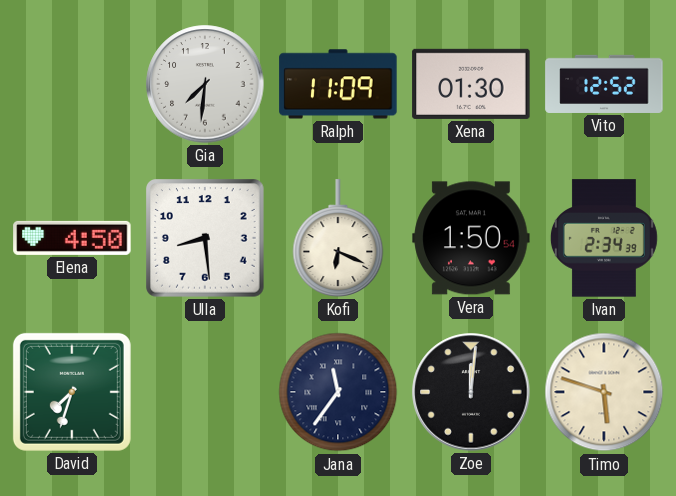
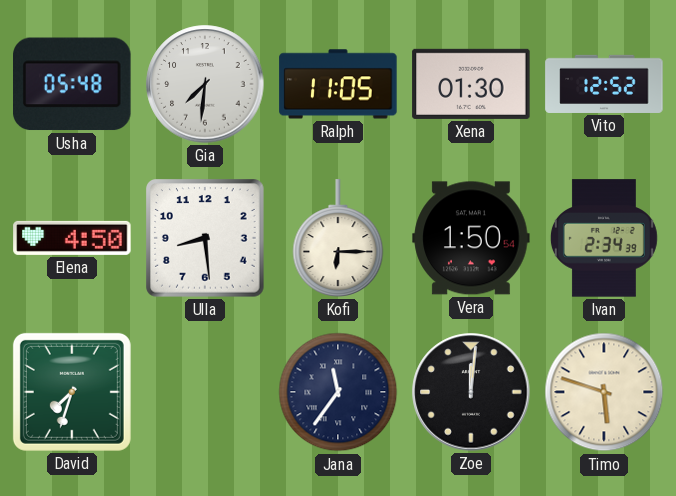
Usha: none -> 05:48
Ralph: 11:09 -> 11:05
Kofi: 6:19 -> 6:15
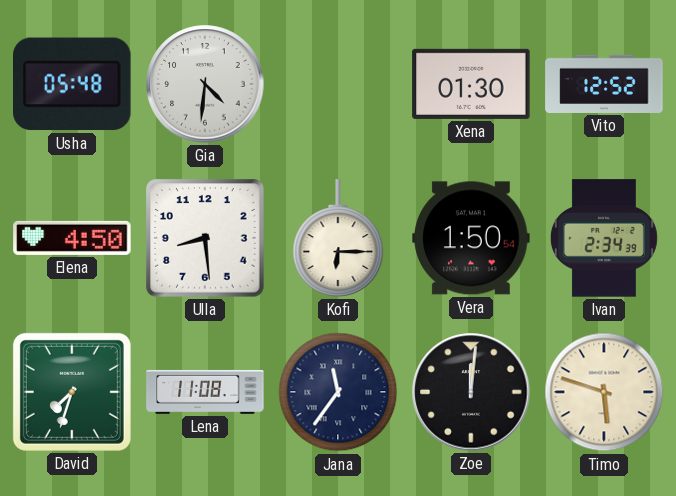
Gia: 7:31 -> 4:31
Ralph: 11:05 -> none
Lena: none -> 11:08
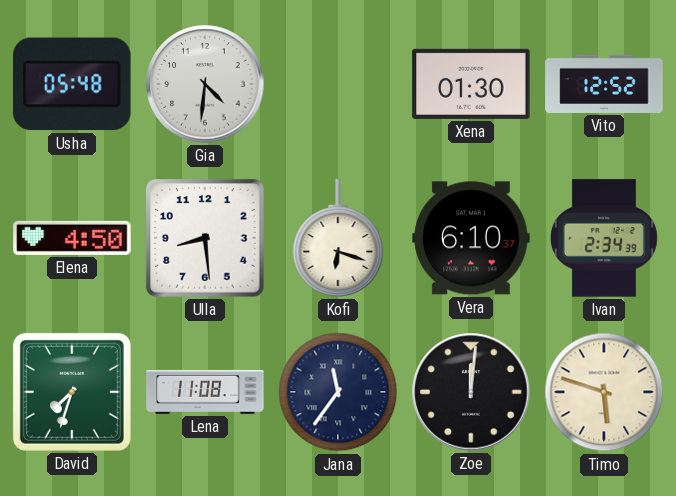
Kofi: 6:15 -> 6:18
Vera: 1:50 -> 6:10
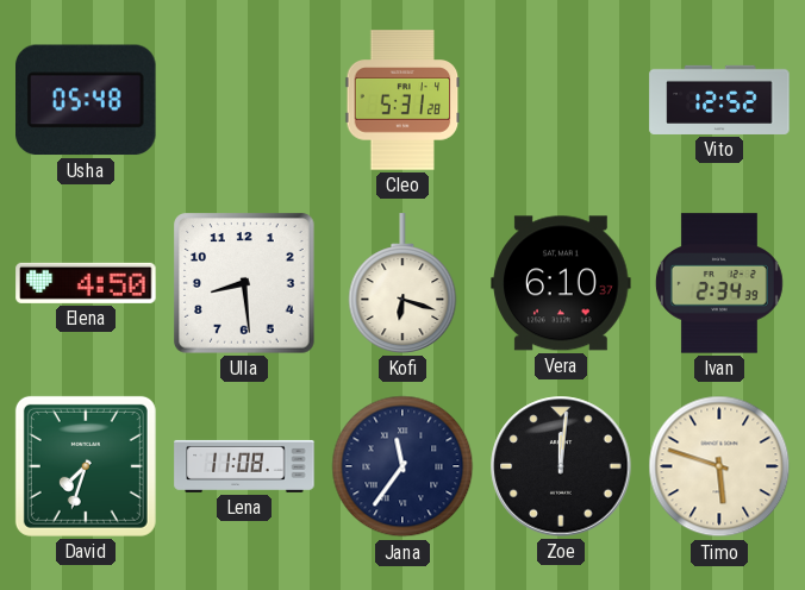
Gia: 4:31 -> none
Cleo: none -> 5:31
Xena: 01:30 -> none
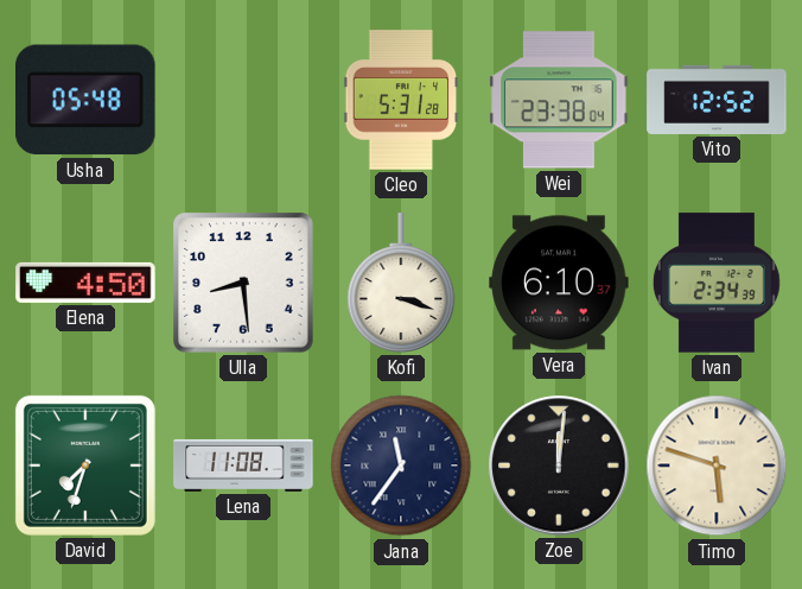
Wei: none -> 23:38
Kofi: 6:18 -> 3:18
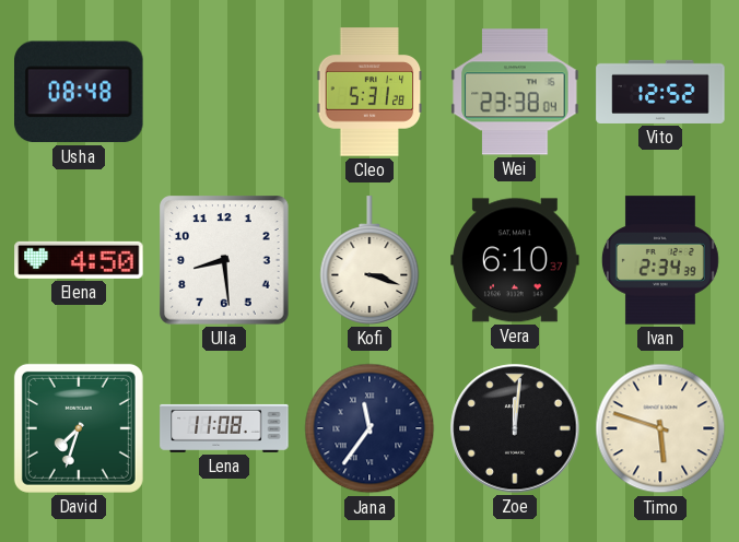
Usha: 05:48 -> 08:48
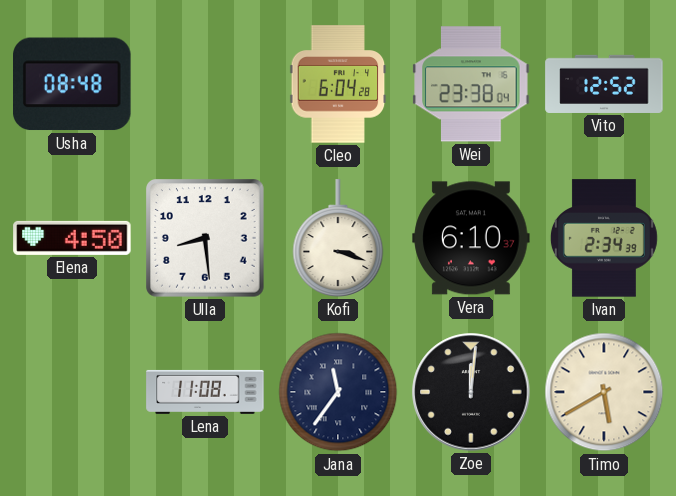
Cleo: 5:31 -> 6:04
David: 7:33 -> none
Timo: 5:48 -> 5:40
